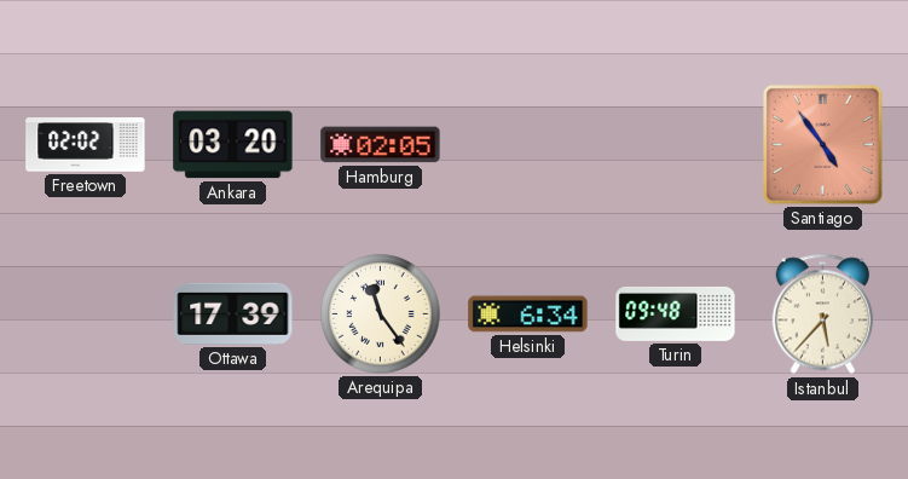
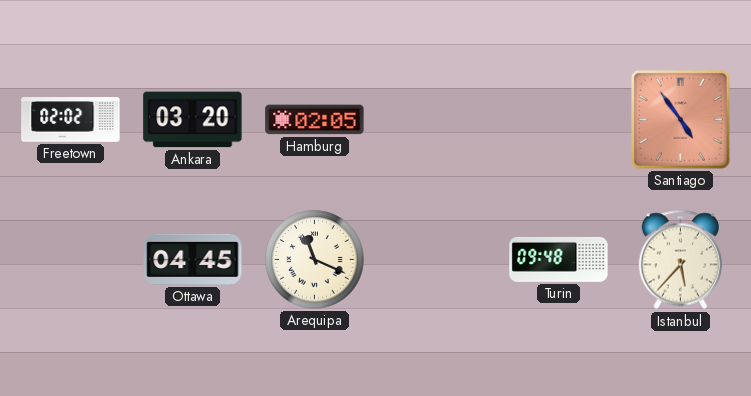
Ottawa: 17:39 -> 04:45
Arequipa: 11:24 -> 11:19
Helsinki: 6:34 -> none
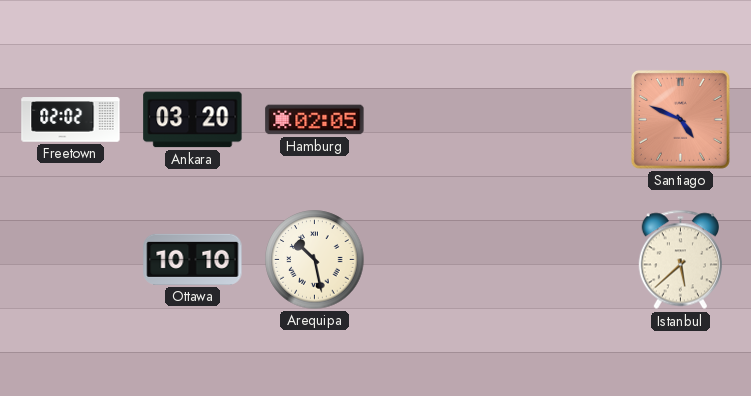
Santiago: 4:54 -> 4:49
Ottawa: 04:45 -> 10:10
Arequipa: 11:19 -> 10:28
Turin: 09:48 -> none
Istanbul: 5:37 -> 5:38
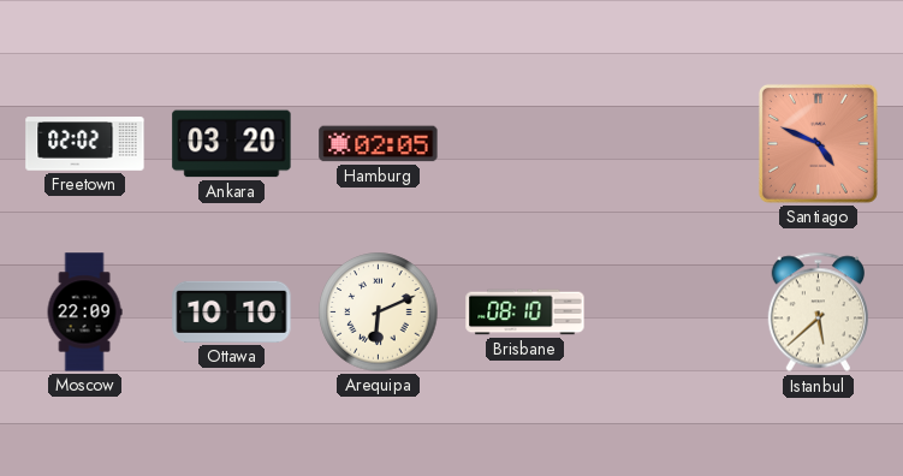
Moscow: none -> 22:09
Arequipa: 10:28 -> 6:11
Brisbane: none -> 08:10
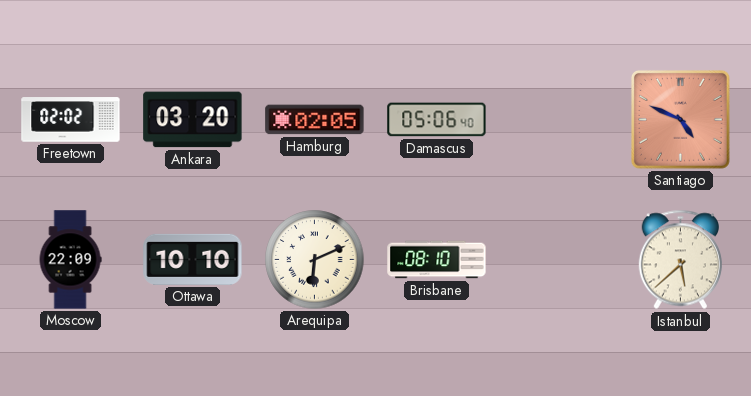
Damascus: none -> 05:06
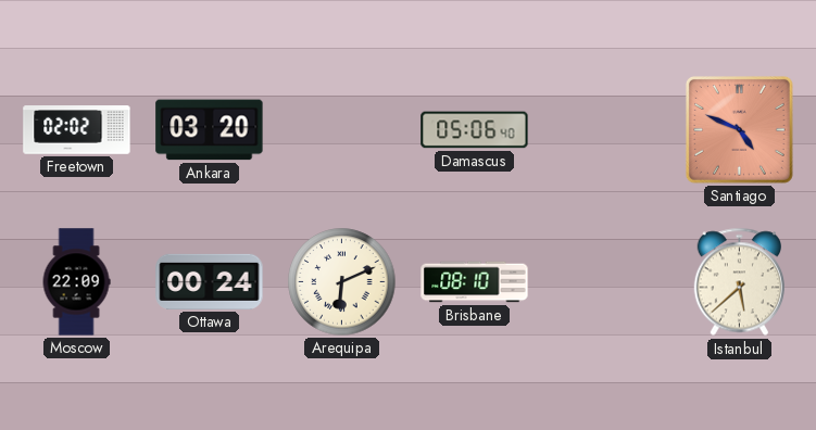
Hamburg: 02:05 -> none
Ottawa: 10:10 -> 00:24
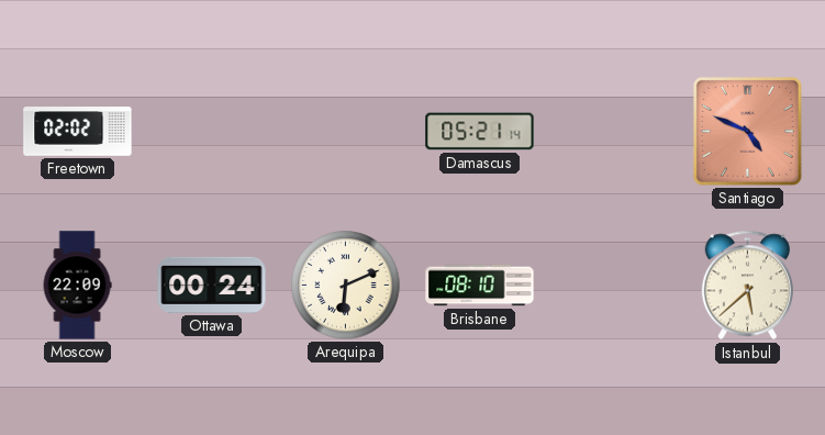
Ankara: 03:20 -> none
Damascus: 05:06 -> 05:21
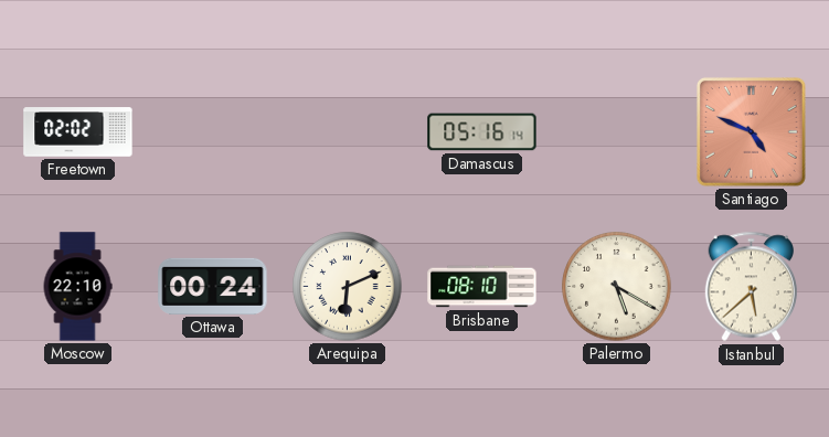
Damascus: 05:21 -> 05:16
Moscow: 22:09 -> 22:10
Palermo: none -> 5:20
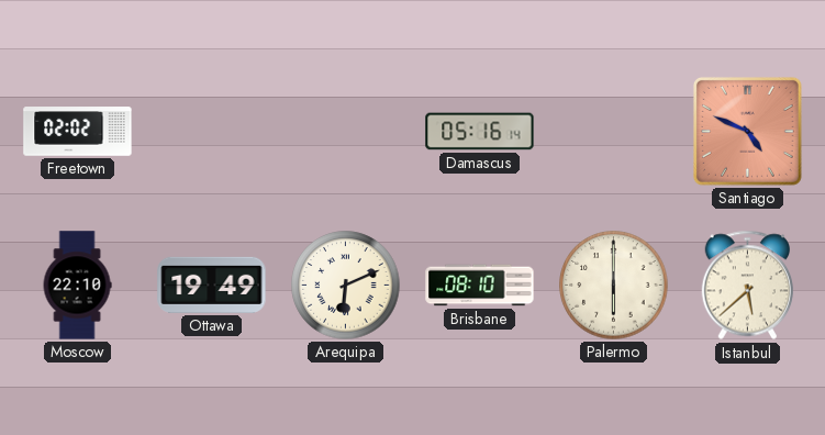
Ottawa: 00:24 -> 19:49
Palermo: 5:20 -> 6:00
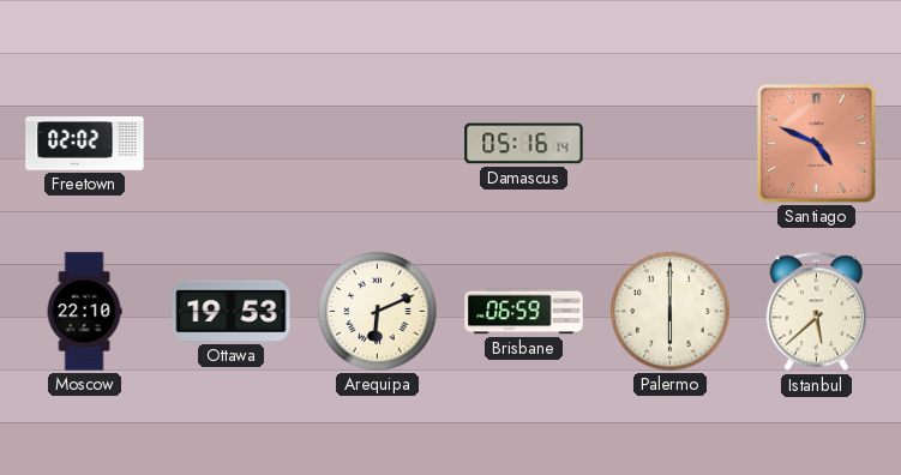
Ottawa: 19:49 -> 19:53
Brisbane: 08:10 -> 06:59
